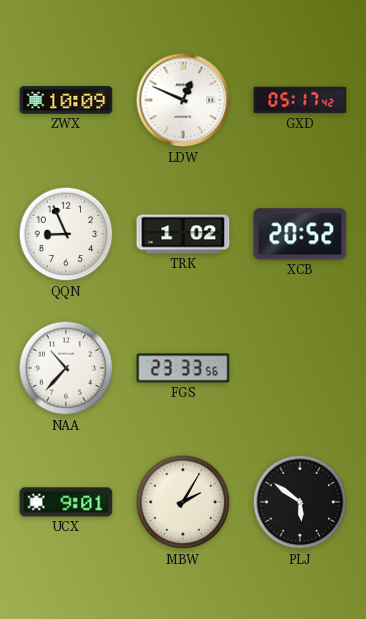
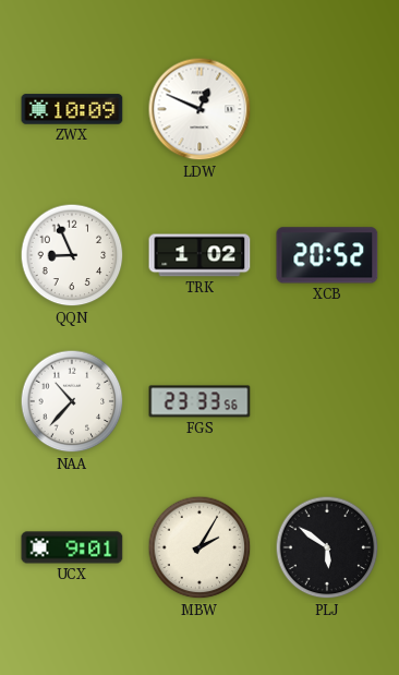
GXD: 05:17 -> none
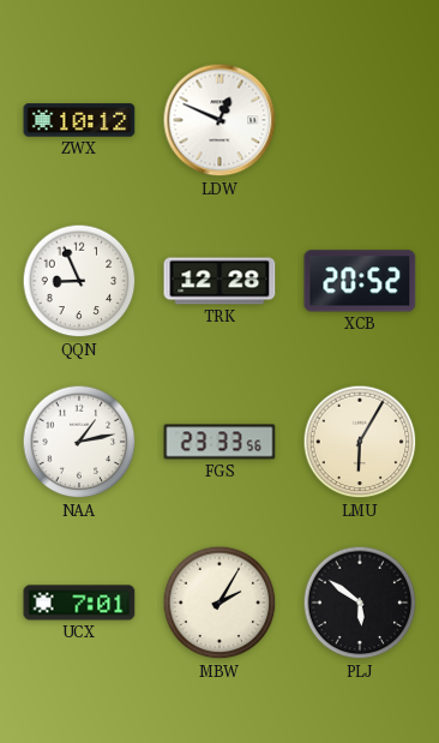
ZWX: 10:09 -> 10:12
TRK: 1:02 -> 12:28
NAA: 10:37 -> 1:13
LMU: none -> 6:05
UCX: 9:01 -> 7:01
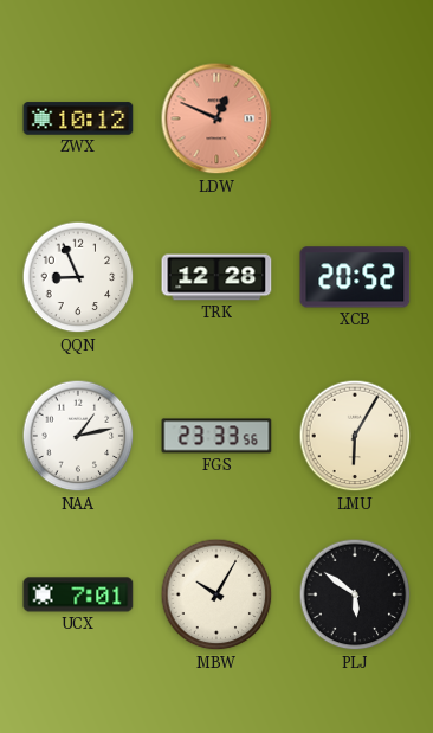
LDW dial: white -> salmon
MBW: 2:05 -> 10:05
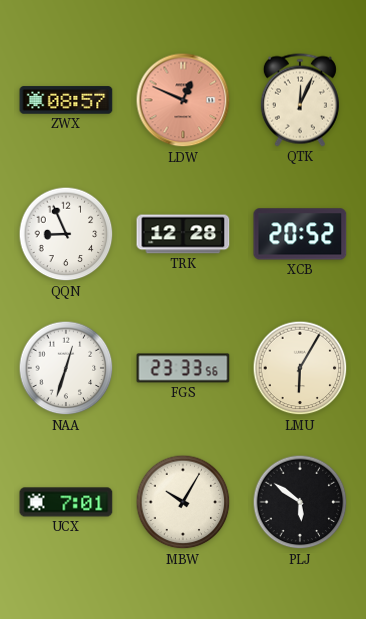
ZWX: 10:12 -> 08:57
QTK: none -> 12:04
NAA: 1:13 -> 12:33
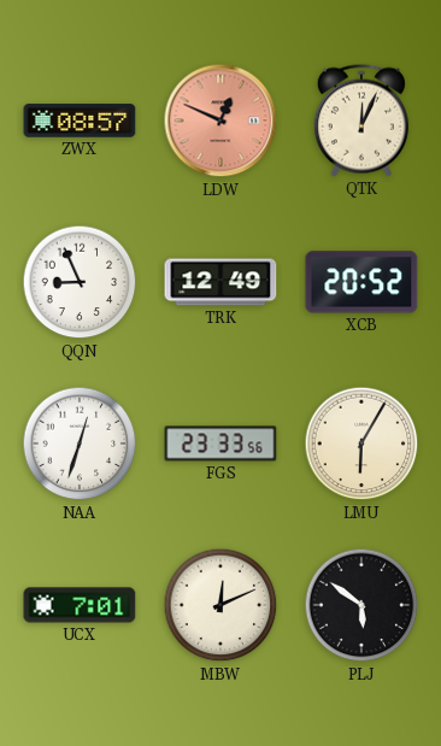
TRK: 12:28 -> 12:49
MBW: 10:05 -> 12:11
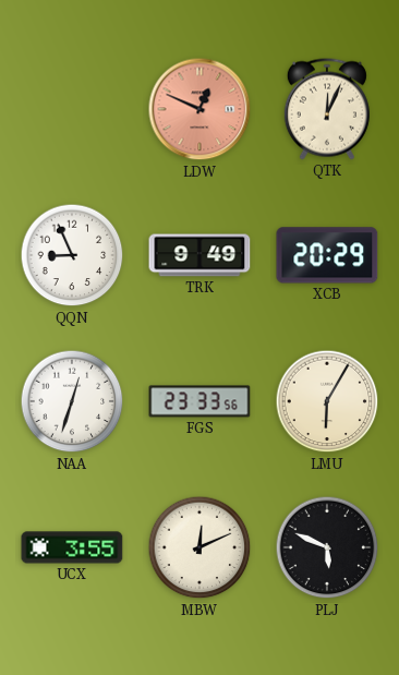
ZWX: 08:57 -> none
TRK: 12:49 -> 9:49
XCB: 20:52 -> 20:29
UCX: 7:01 -> 3:55
PLJ: 5:51 -> 5:49
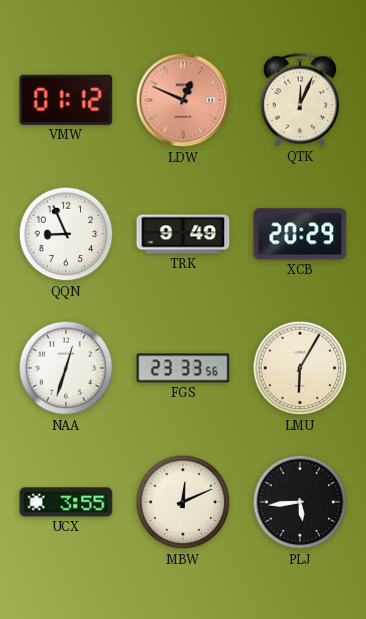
VMW: none -> 01:12
PLJ: 5:49 -> 5:44
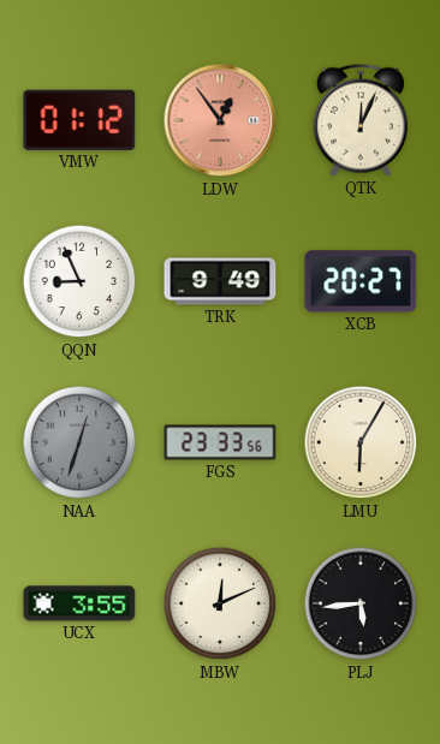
LDW: 12:49 -> 12:54
XCB: 20:29 -> 20:27
NAA dial: white -> grey
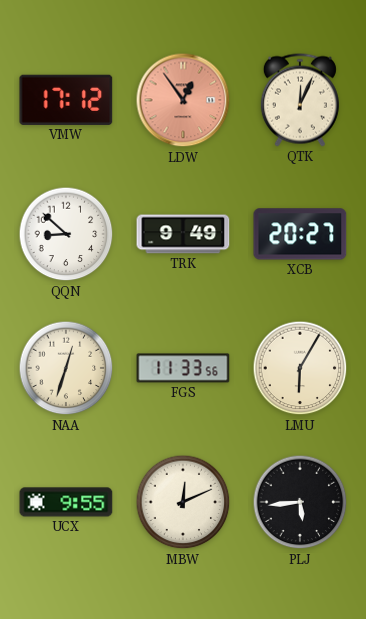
VMW: 01:12 -> 17:12
QQN: 8:56 -> 8:52
NAA dial: grey -> cream
FGS: 23:33 -> 11:33
UCX: 3:55 -> 9:55
